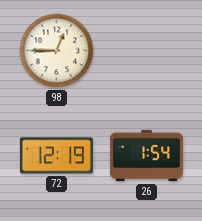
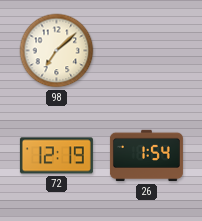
98: 12:45 -> 7:08
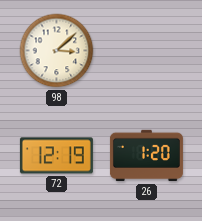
98: 7:08 -> 3:08
26: 1:54 -> 1:20
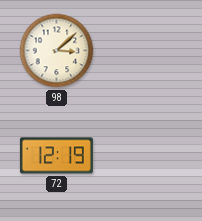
26: 1:20 -> none
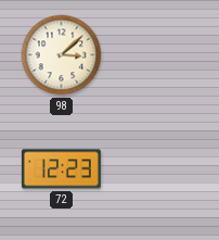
72: 12:19 -> 12:23
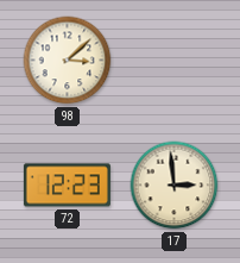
17: none -> 2:59
